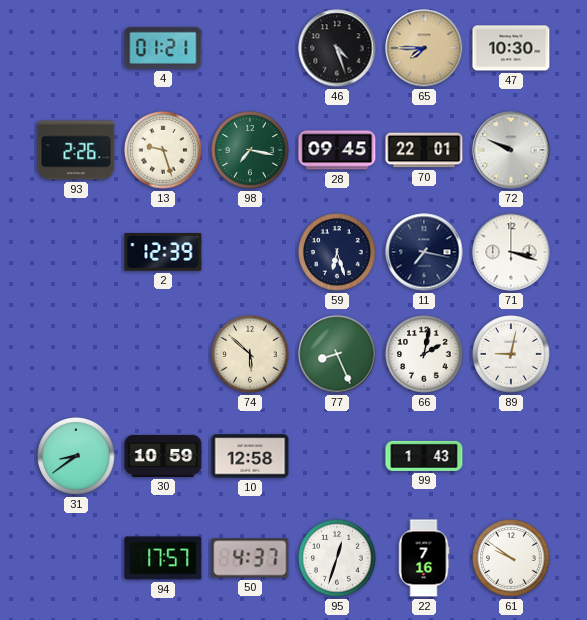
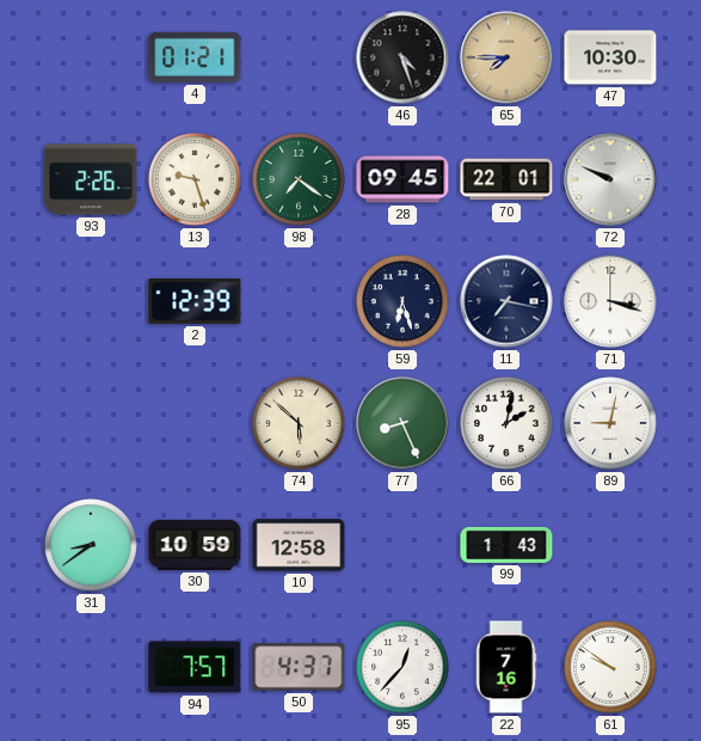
98: 7:17 -> 7:21
94: 17:57 -> 7:57
95: 12:33 -> 12:37
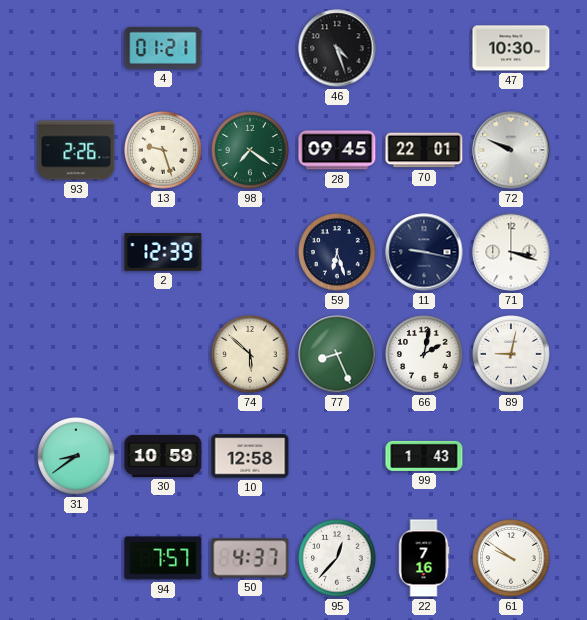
65: 7:45 -> none
11: 7:17 -> 9:17
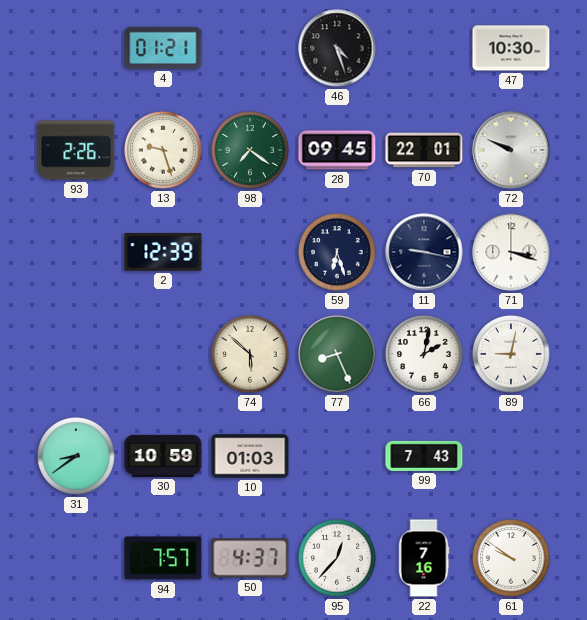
10: 12:58 -> 01:03
99: 1:43 -> 7:43
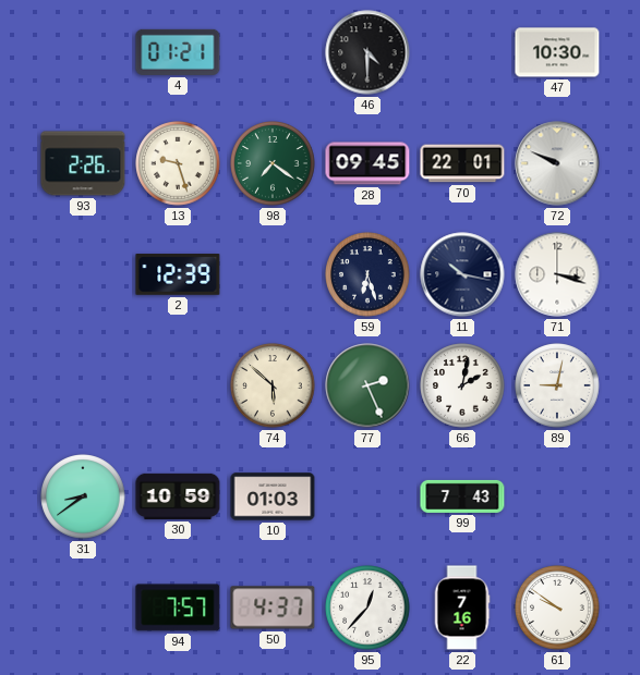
46: 4:27 -> 4:30
11: 9:17 -> 10:17
77: 8:26 -> 2:26
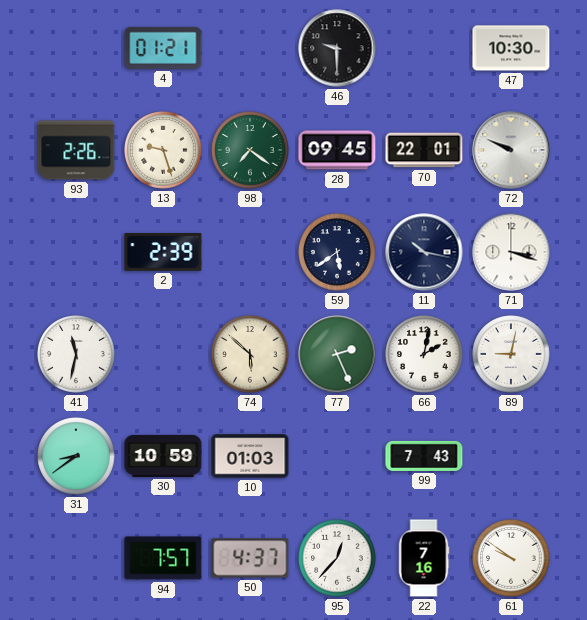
46: 4:30 -> 9:30
2: 12:39 -> 2:39
59: 6:27 -> 5:39
41: none -> 11:32
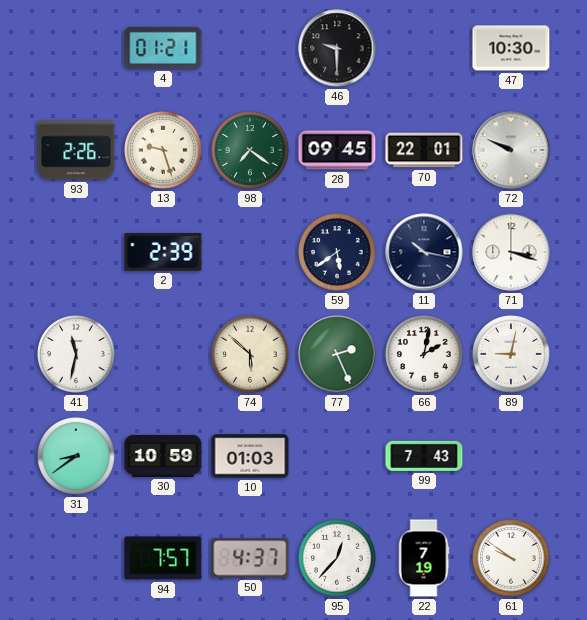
22: 7:16 -> 7:19
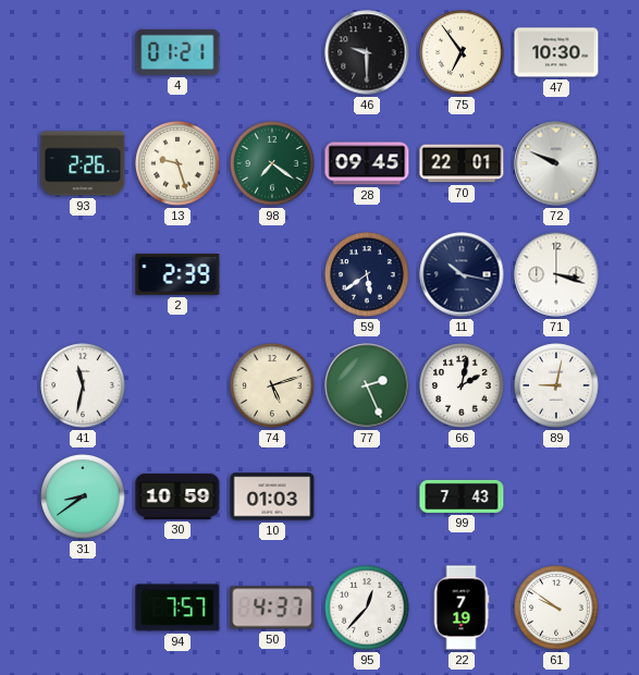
75: none -> 6:54
74: 5:52 -> 5:12
